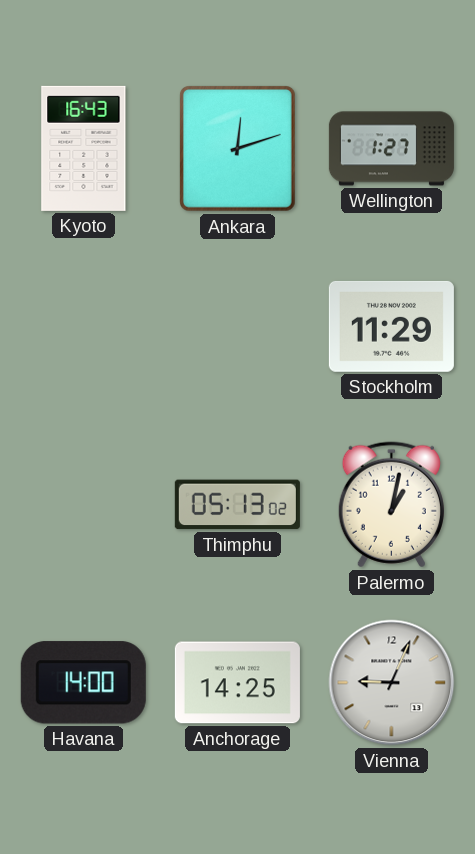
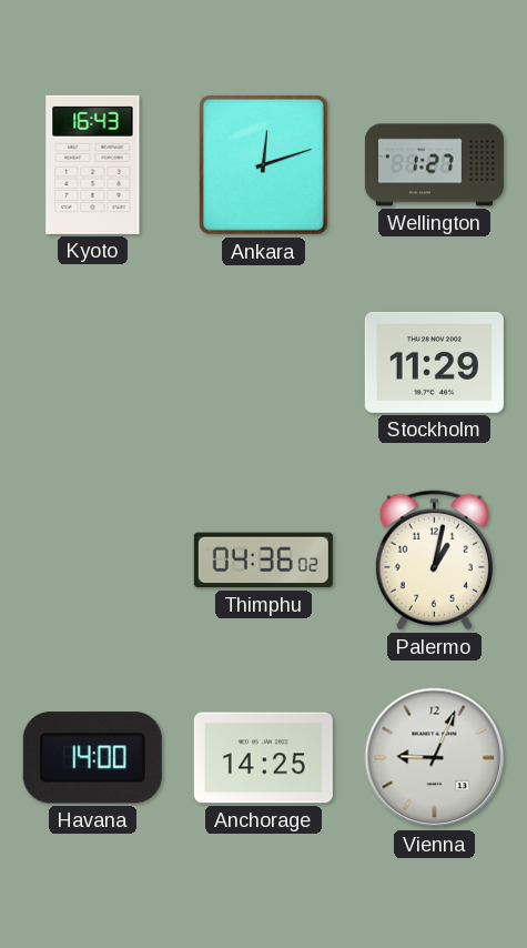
Thimphu: 05:13 -> 04:36
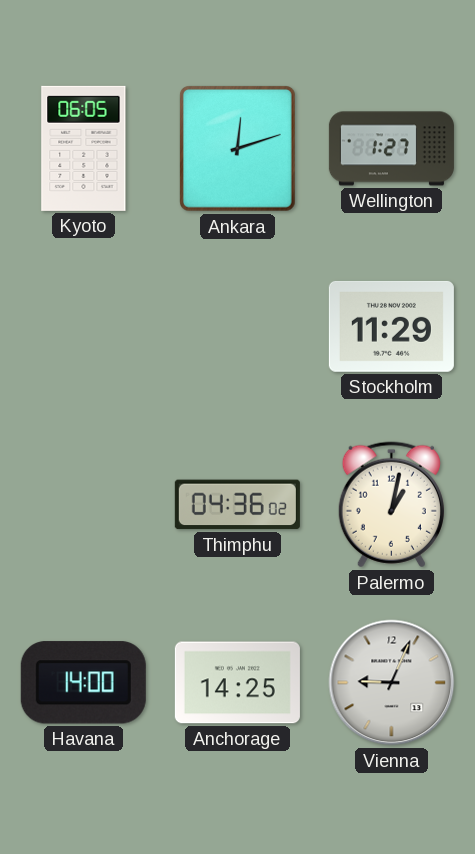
Kyoto: 16:43 -> 06:05
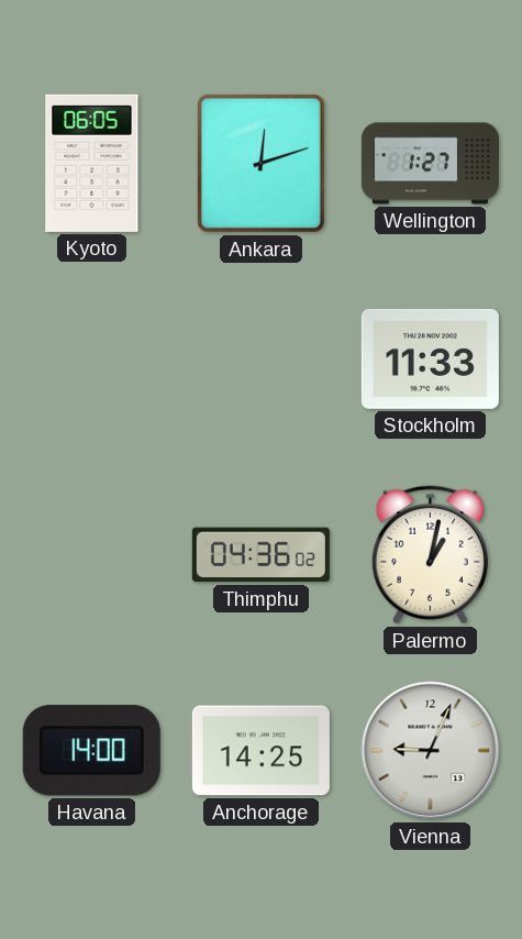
Stockholm: 11:29 -> 11:33
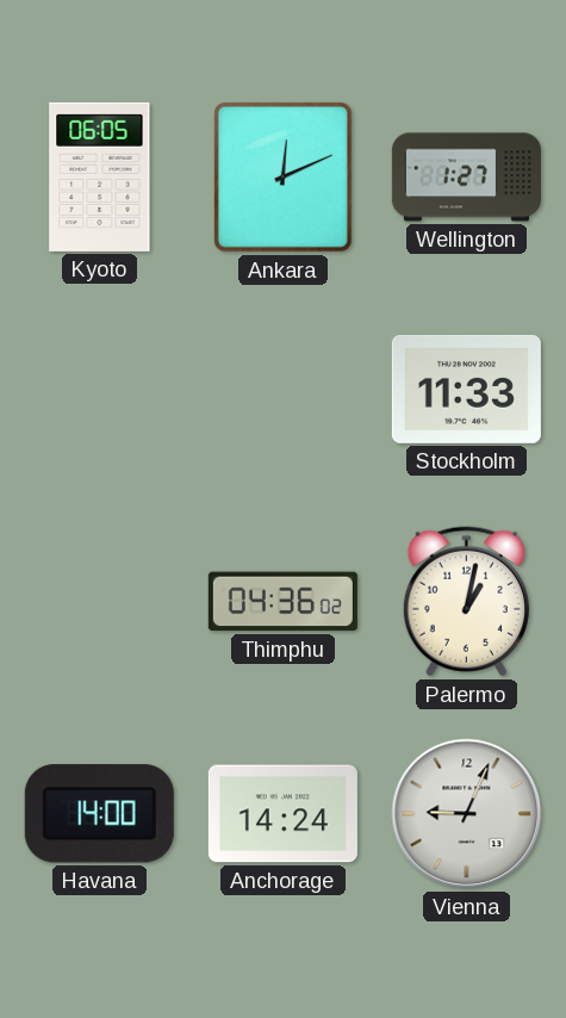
Ankara: 12:12 -> 12:11
Anchorage: 14:25 -> 14:24
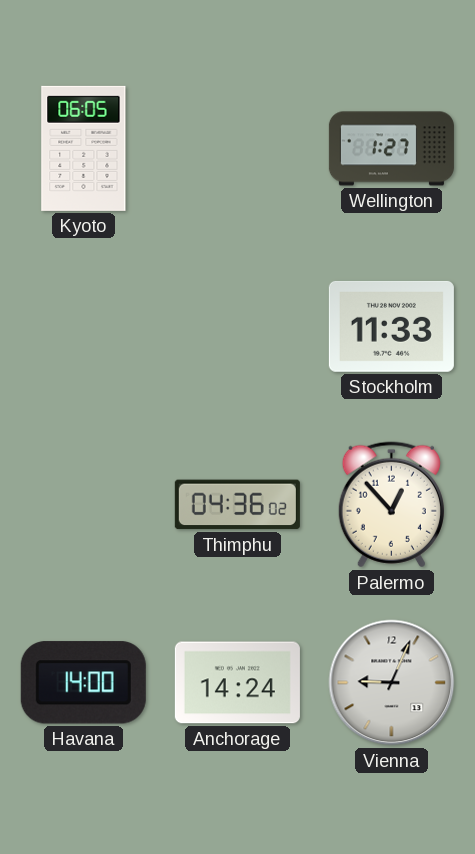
Ankara: 12:11 -> none
Palermo: 1:02 -> 12:53
